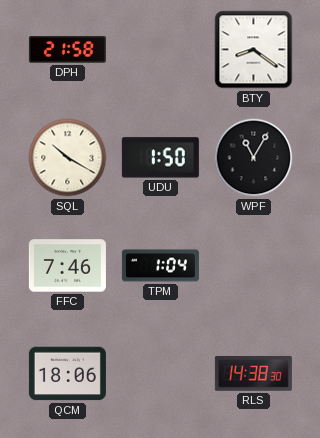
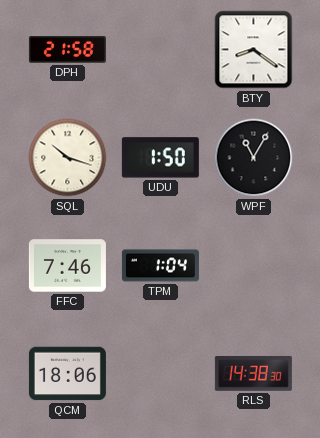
SQL: 10:20 -> 10:18
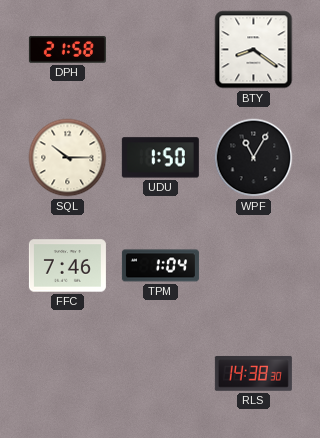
SQL: 10:18 -> 10:15
QCM: 18:06 -> none
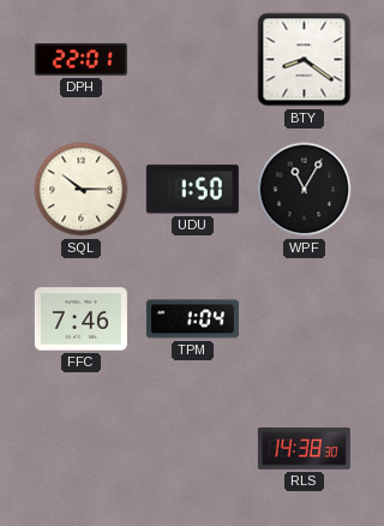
DPH: 21:58 -> 22:01
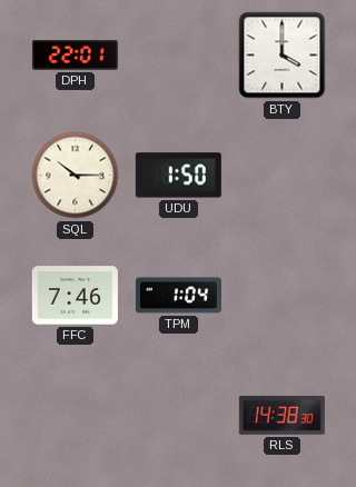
BTY: 8:21 -> 4:00
WPF: 11:05 -> none
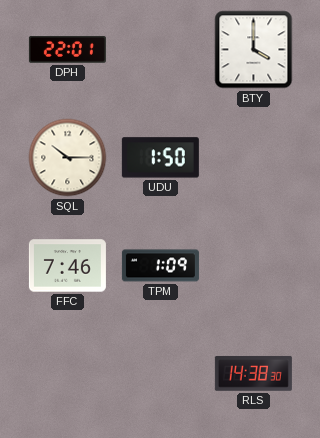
TPM: 1:04 -> 1:09
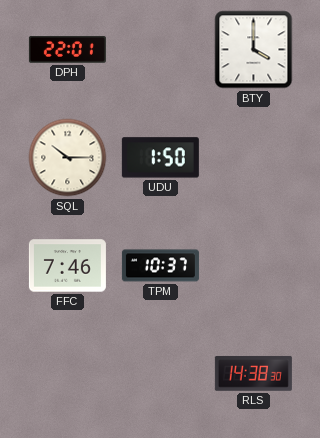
TPM: 1:09 -> 10:37
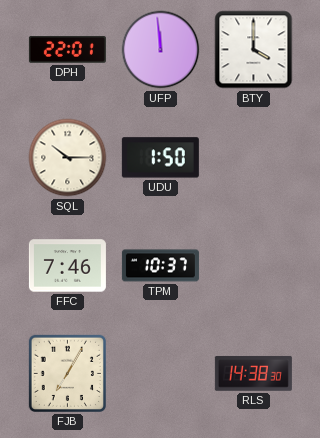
UFP: none -> 11:59
FJB: none -> 7:05
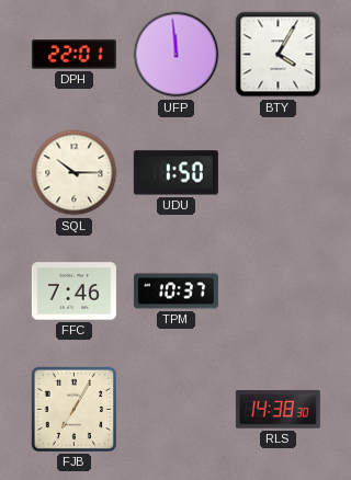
BTY: 4:00 -> 4:05
